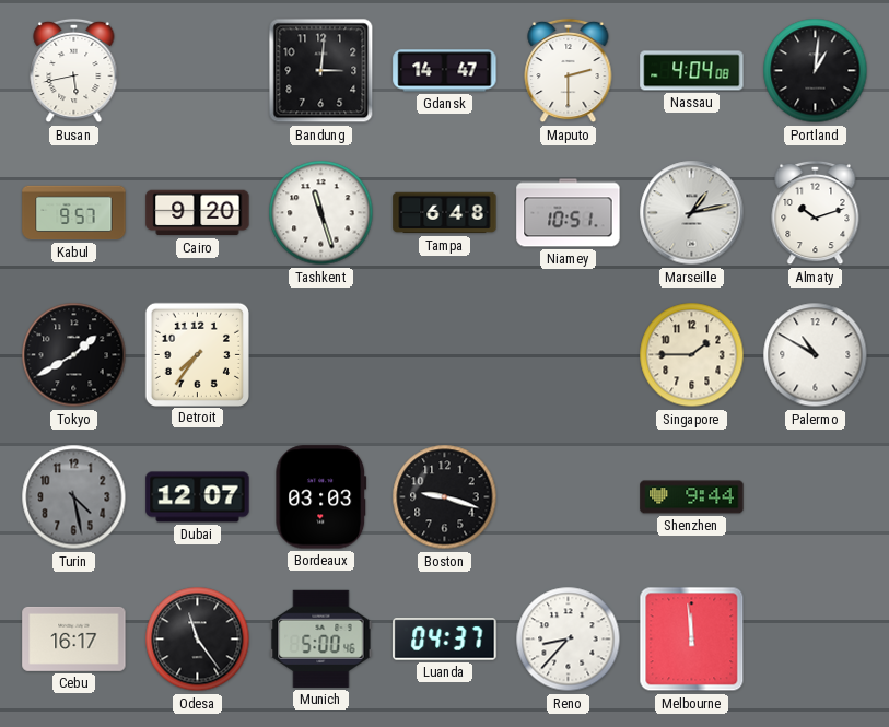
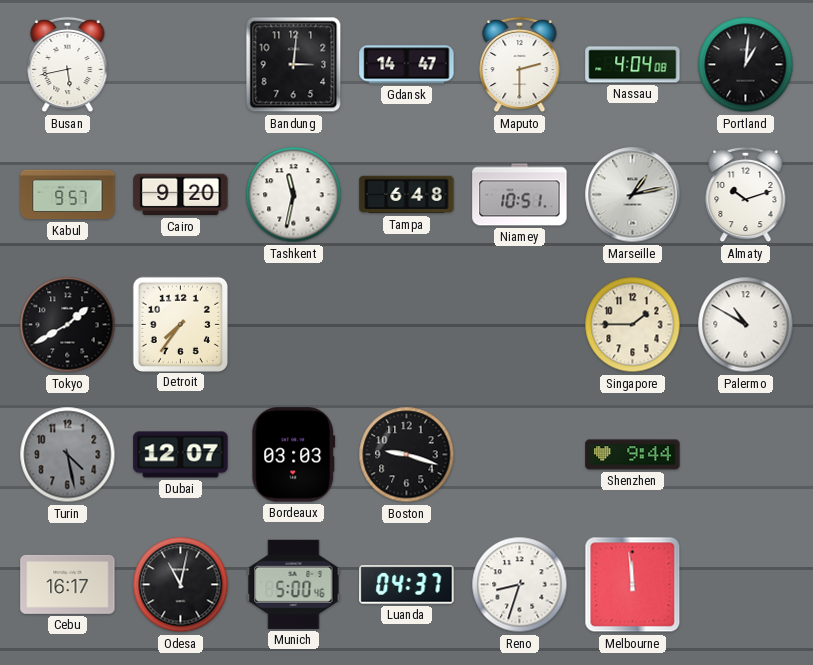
Tashkent: 11:27 -> 11:32
Odesa: 11:24 -> 11:02
Reno: 8:37 -> 8:33
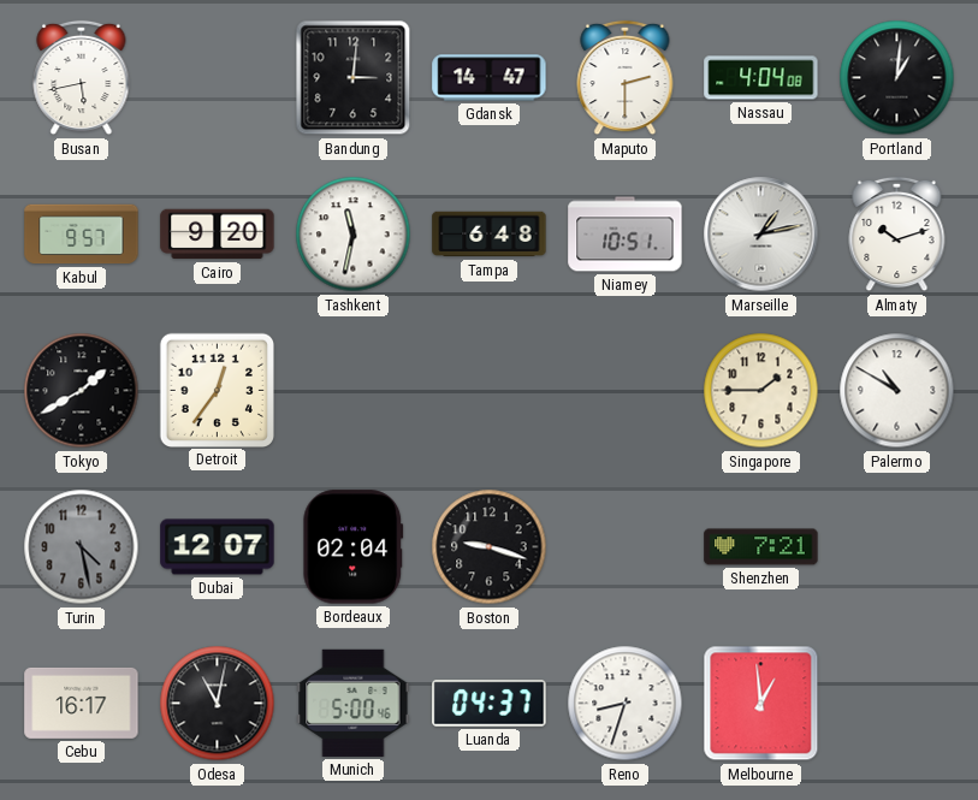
Detroit: 7:36 -> 12:36
Bordeaux: 03:03 -> 02:04
Shenzhen: 9:44 -> 7:21
Melbourne: 11:59 -> 12:59
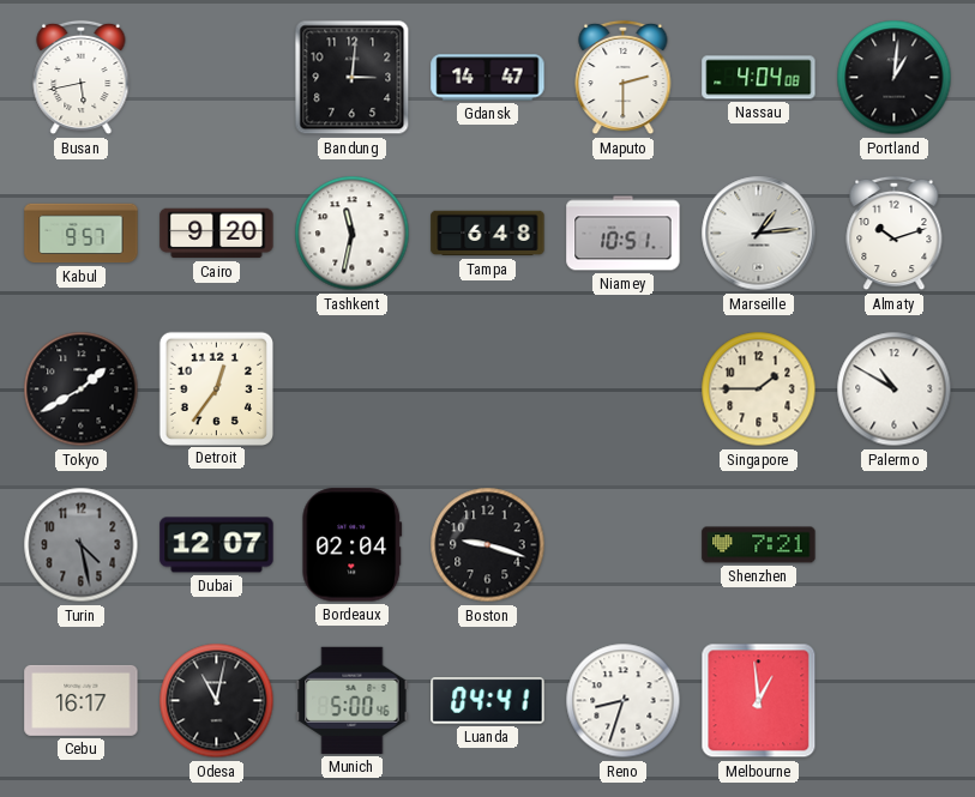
Marseille: 1:13 -> 1:14
Luanda: 04:37 -> 04:41
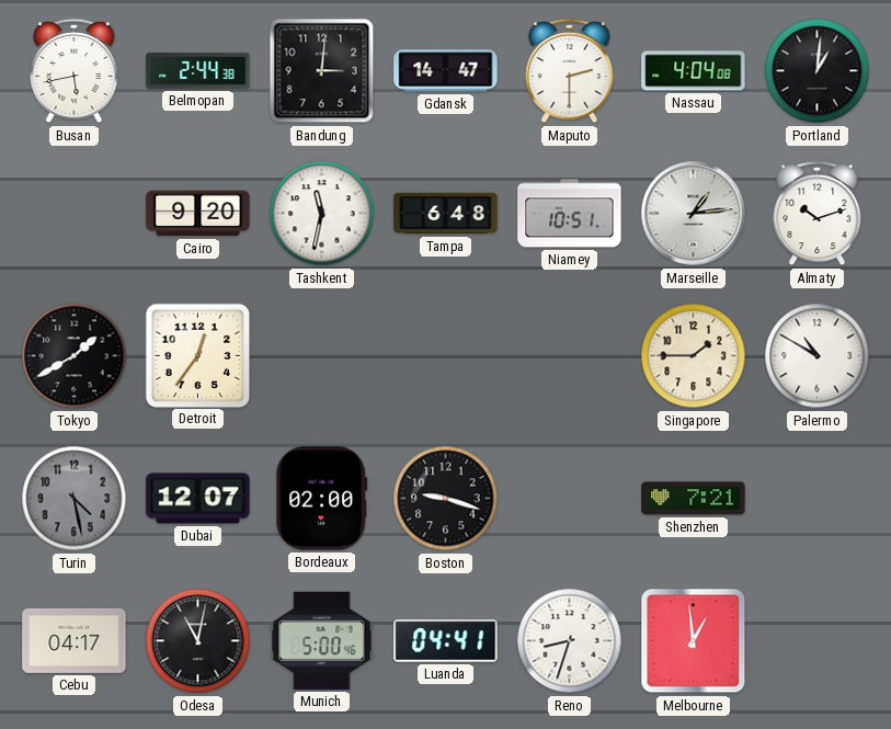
Belmopan: none -> 2:44
Kabul: 9:57 -> none
Bordeaux: 02:04 -> 02:00
Cebu: 16:17 -> 04:17
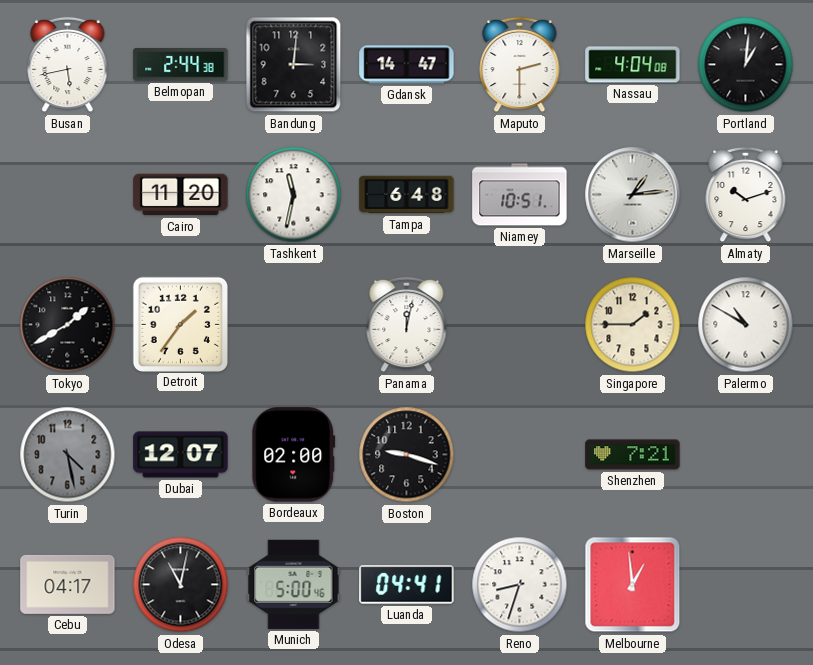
Cairo: 9:20 -> 11:20
Detroit: 12:36 -> 1:36
Panama: none -> 12:02
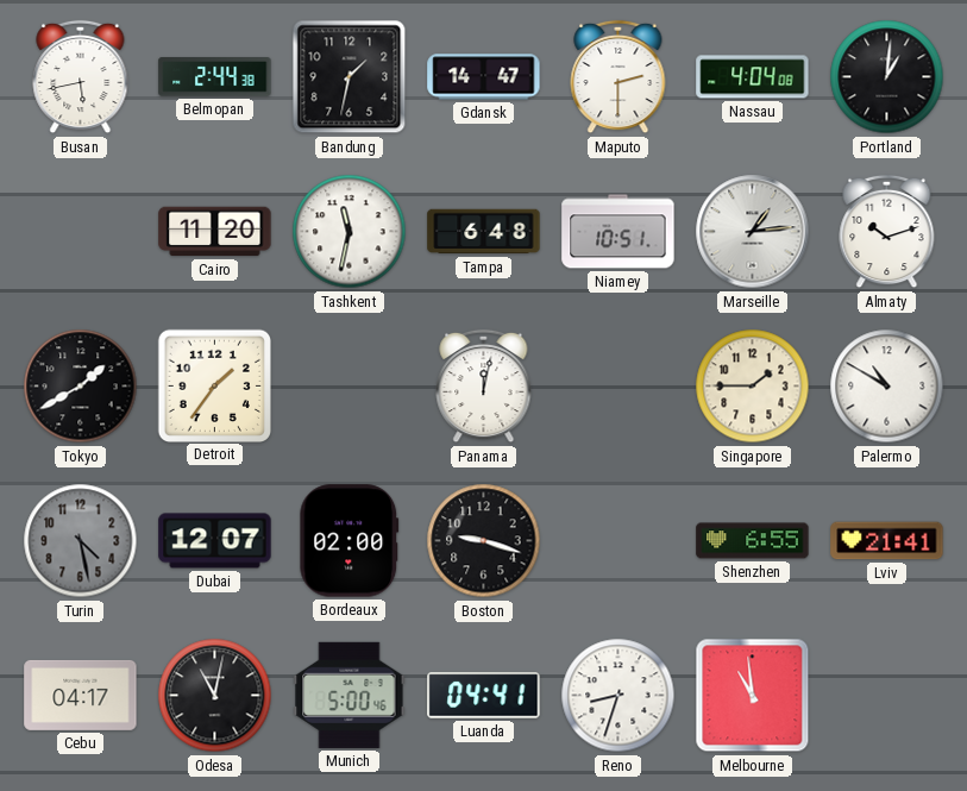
Bandung: 3:01 -> 1:32
Shenzhen: 7:21 -> 6:55
Lviv: none -> 21:41
Melbourne: 12:59 -> 10:59
